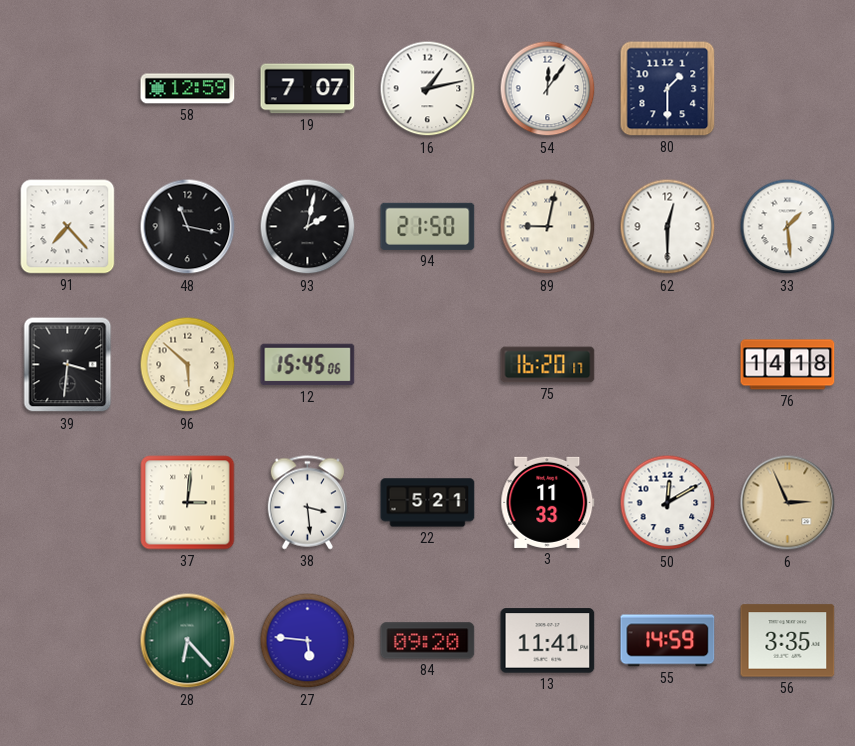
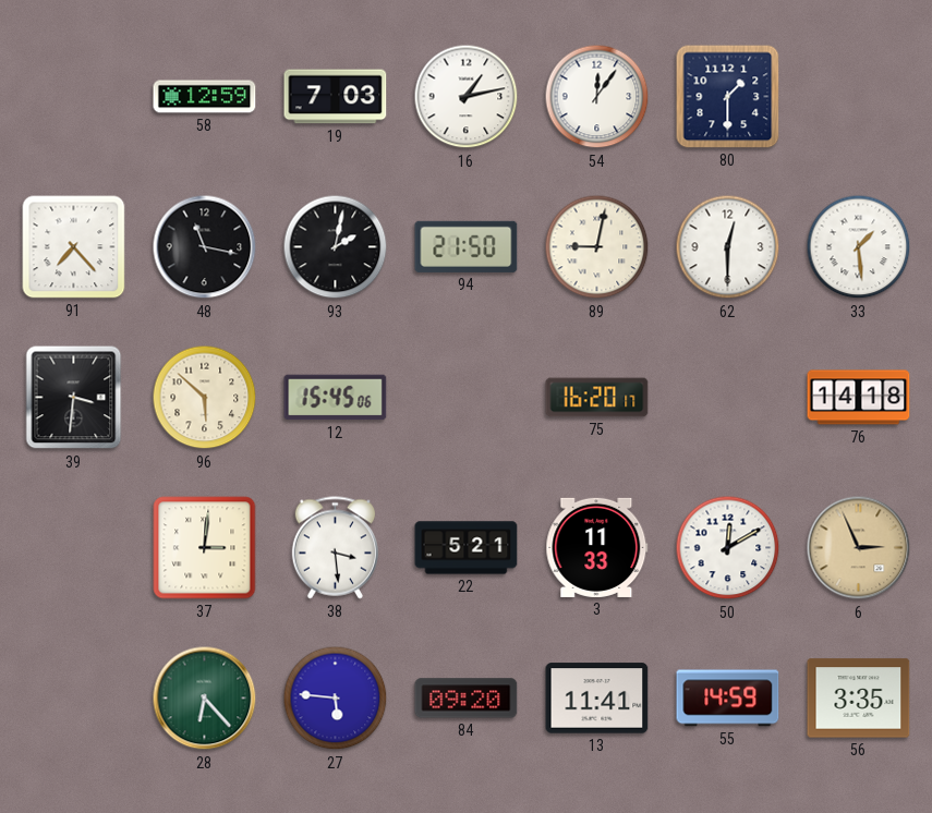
19: 7:07 -> 7:03
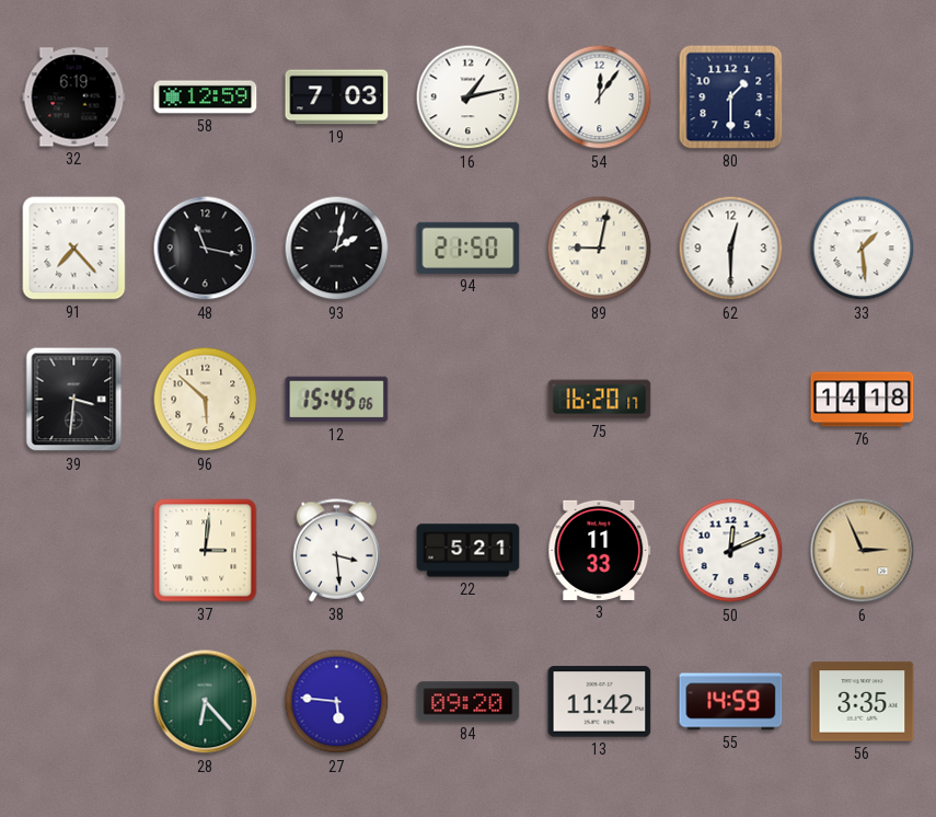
32: none -> 6:19
50: 12:10 -> 12:11
13: 11:41 -> 11:42
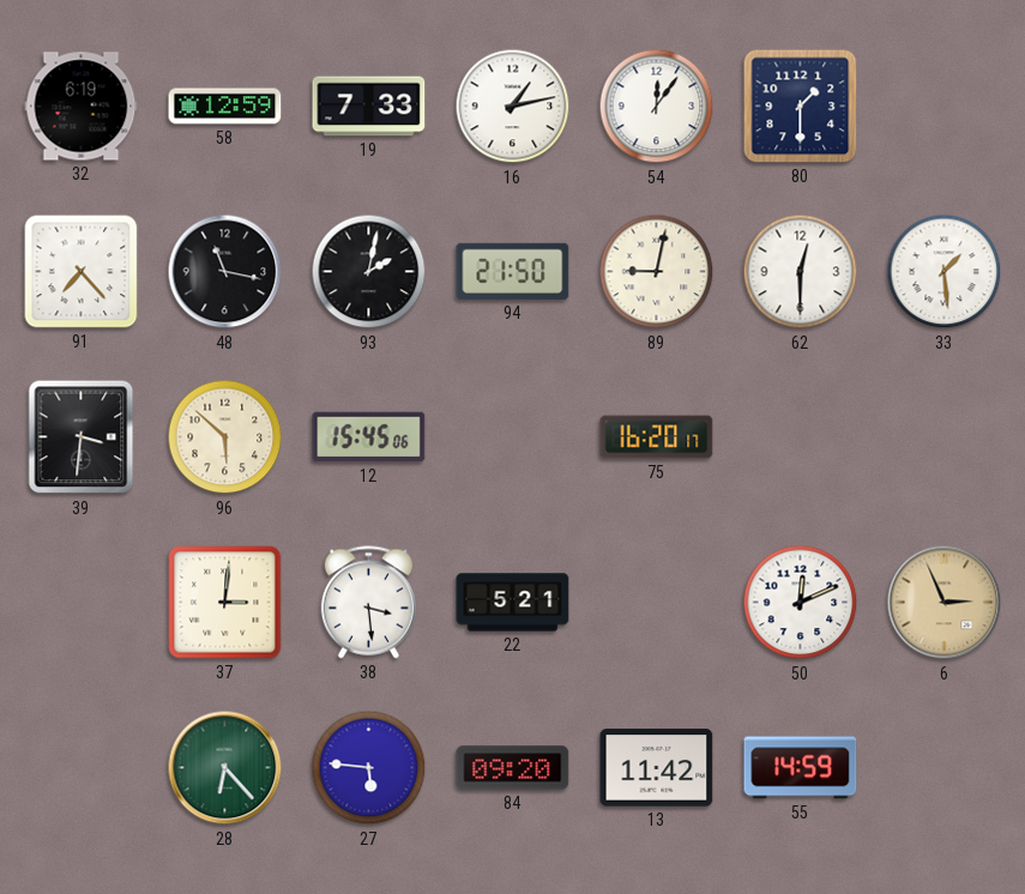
19: 7:03 -> 7:33
76: 14:18 -> none
3: 11:33 -> none
56: 3:35 -> none
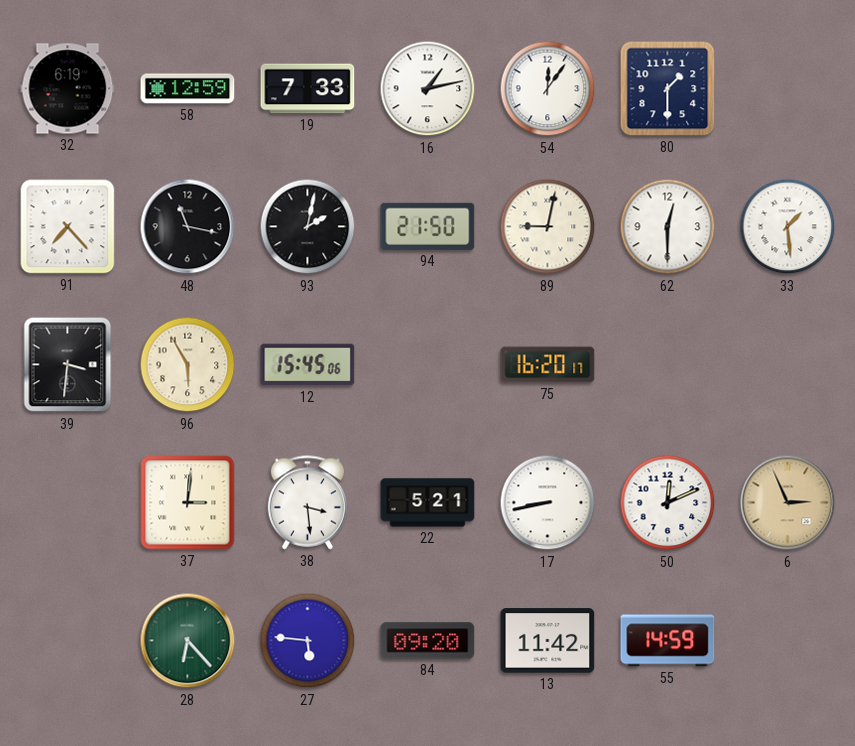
96: 5:52 -> 5:55
17: none -> 8:43
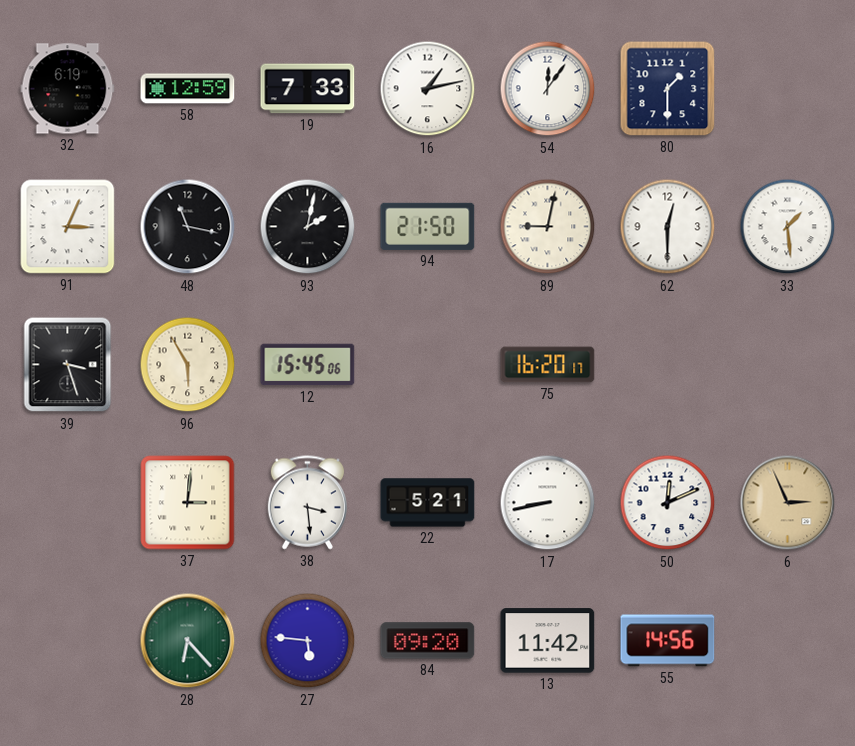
91: 7:23 -> 3:04
39: 3:31 -> 3:27
55: 14:59 -> 14:56
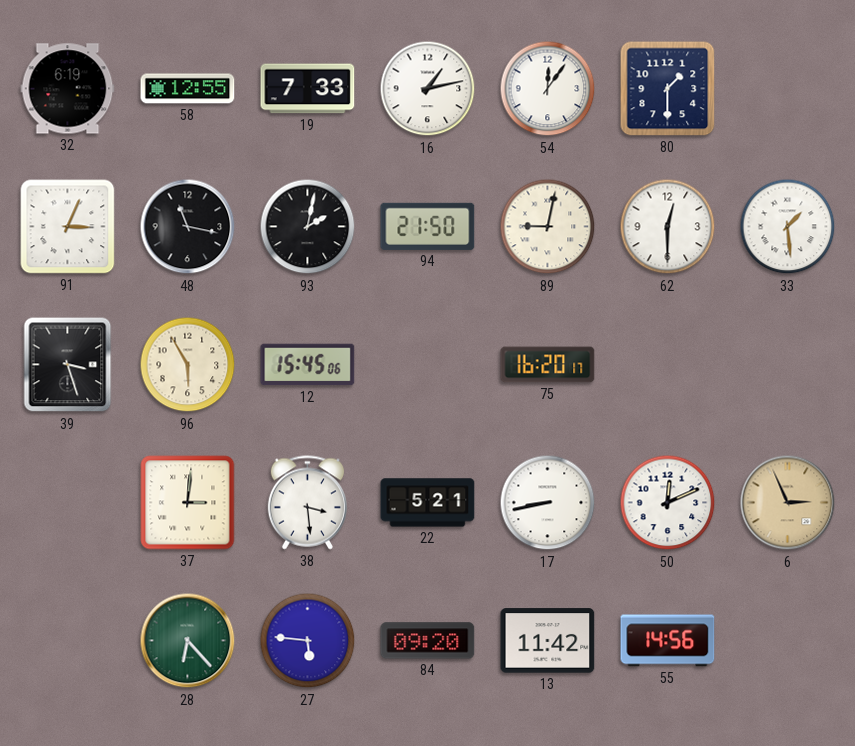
58: 12:59 -> 12:55
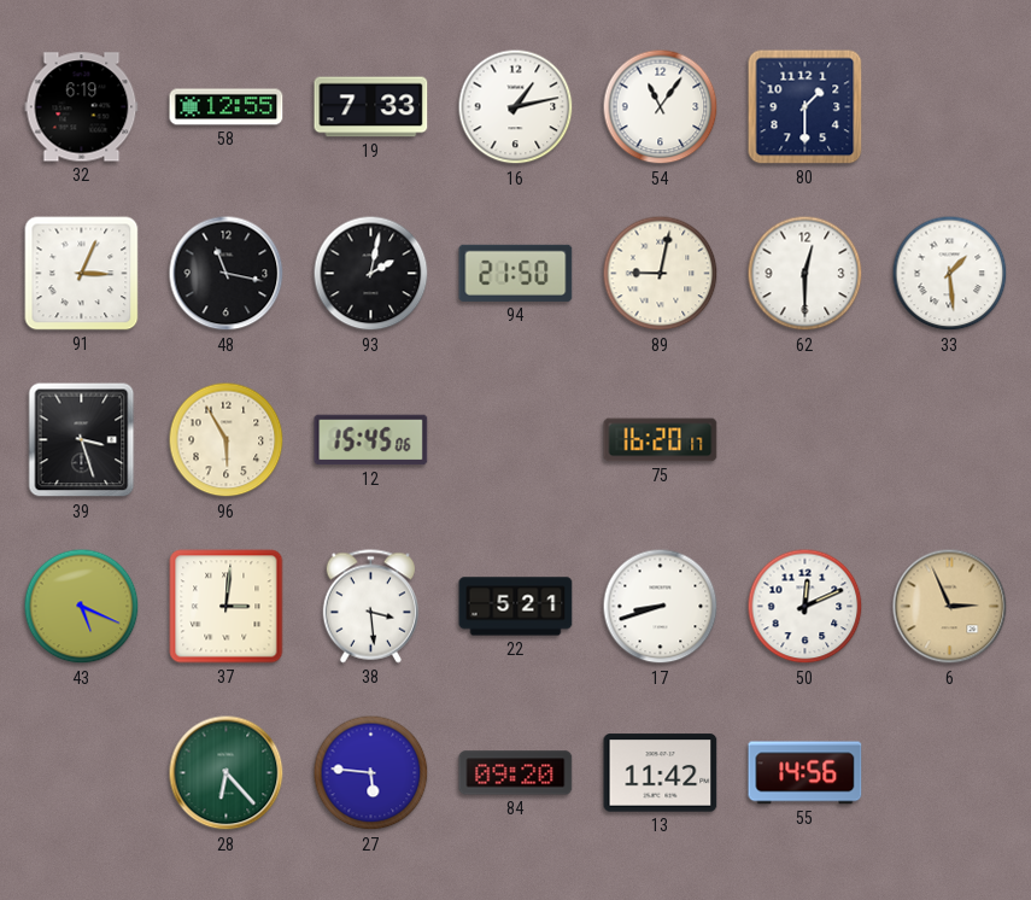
54: 12:06 -> 11:06
43: none -> 5:19
17: 8:43 -> 8:42
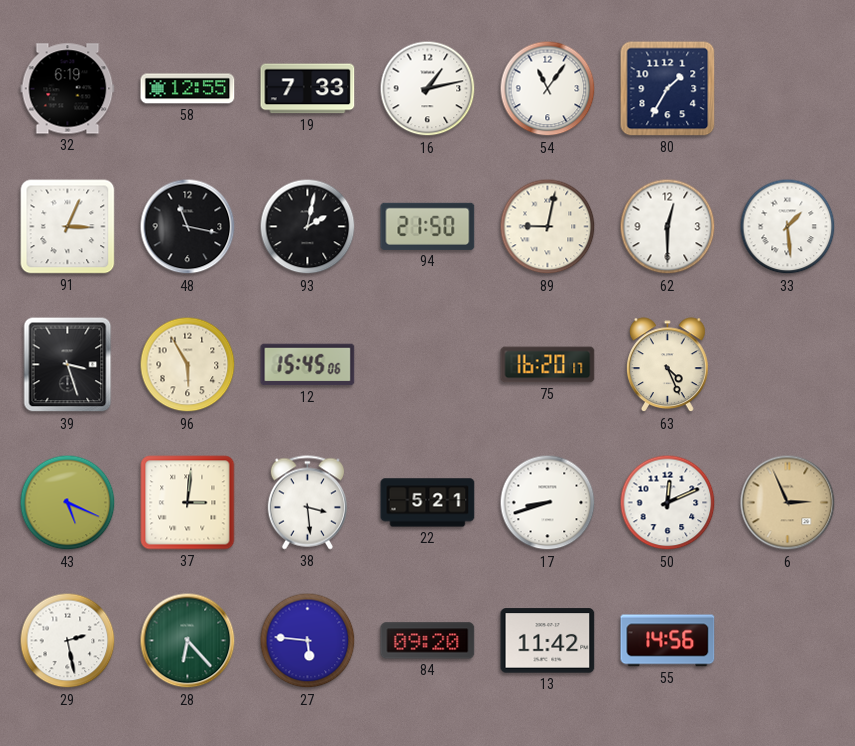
80: 1:30 -> 1:35
63: none -> 4:26
29: none -> 2:28
